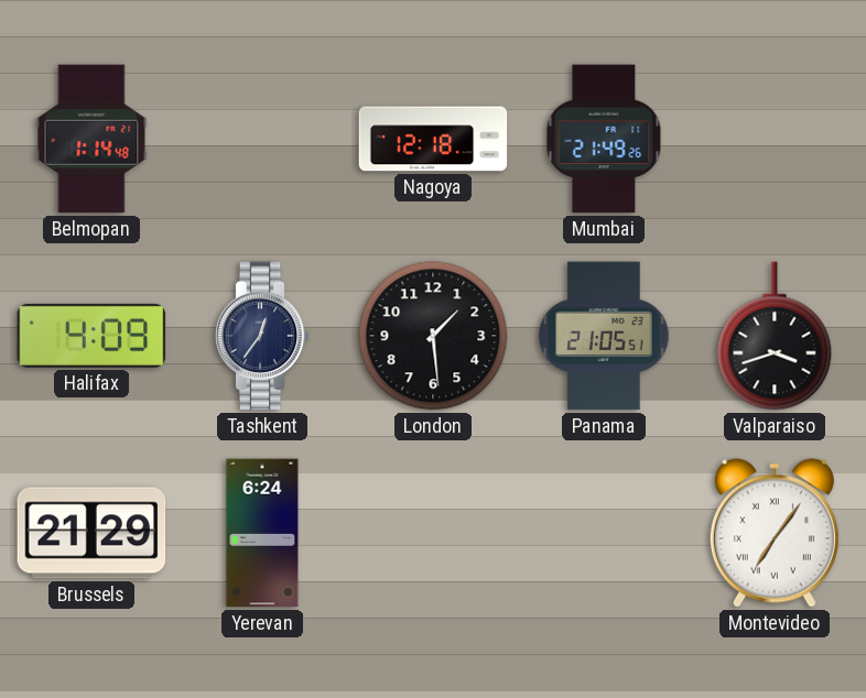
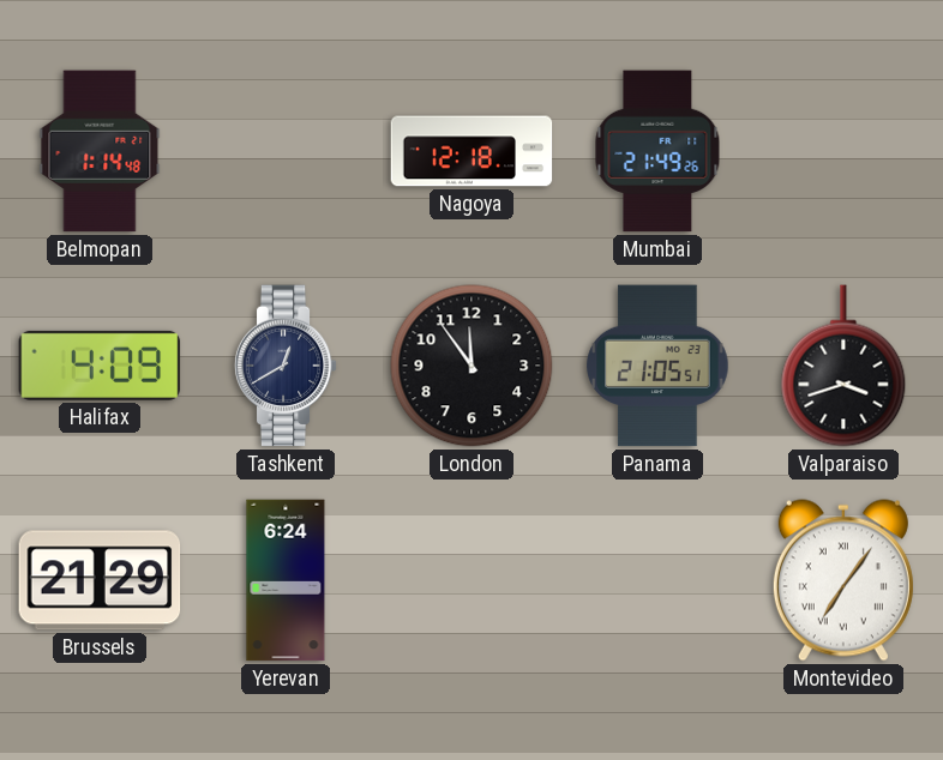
Tashkent: 12:36 -> 12:40
London: 1:29 -> 11:54
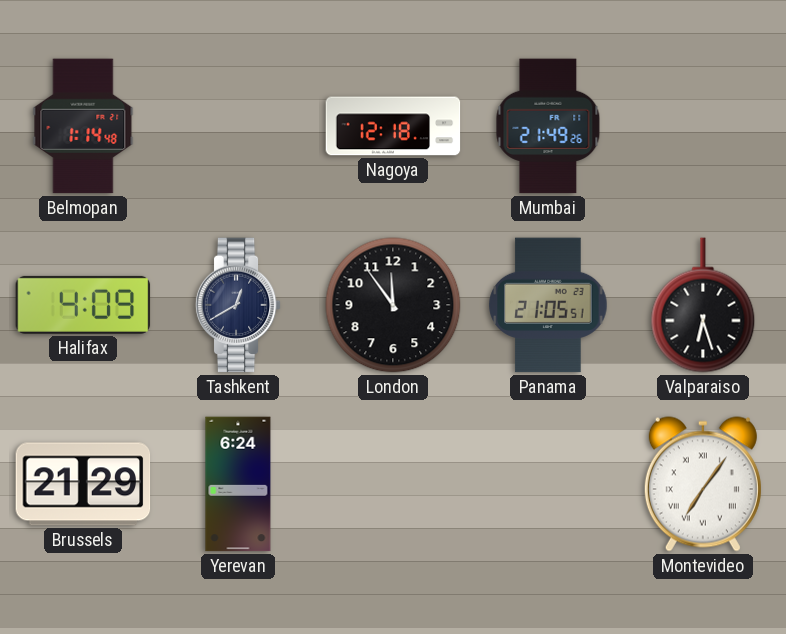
Valparaiso: 3:42 -> 6:27
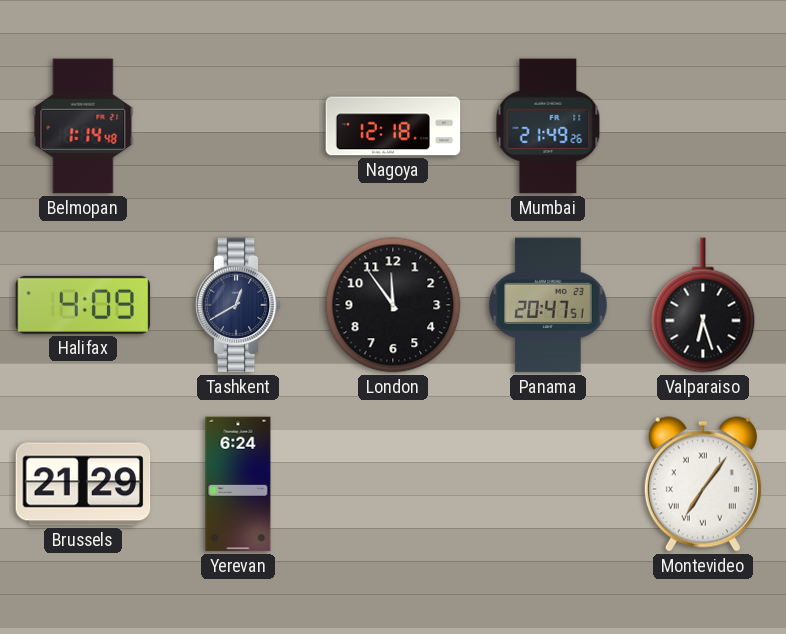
Panama: 21:05 -> 20:47
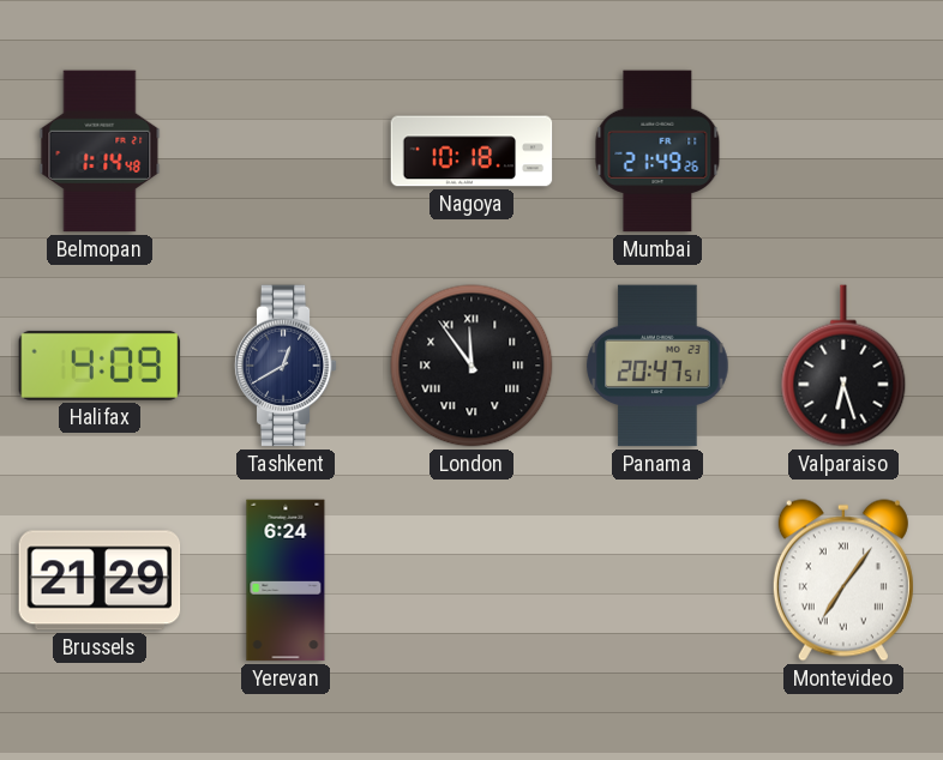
Nagoya: 12:18 -> 10:18
London numerals: Arabic -> Roman
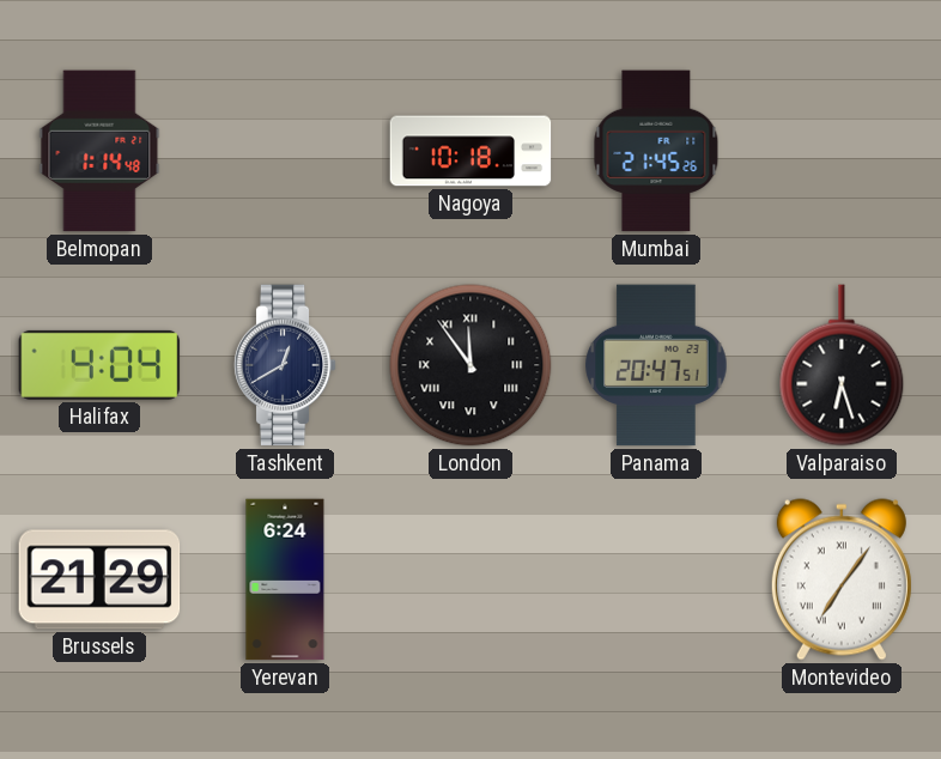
Mumbai: 21:49 -> 21:45
Halifax: 4:09 -> 4:04
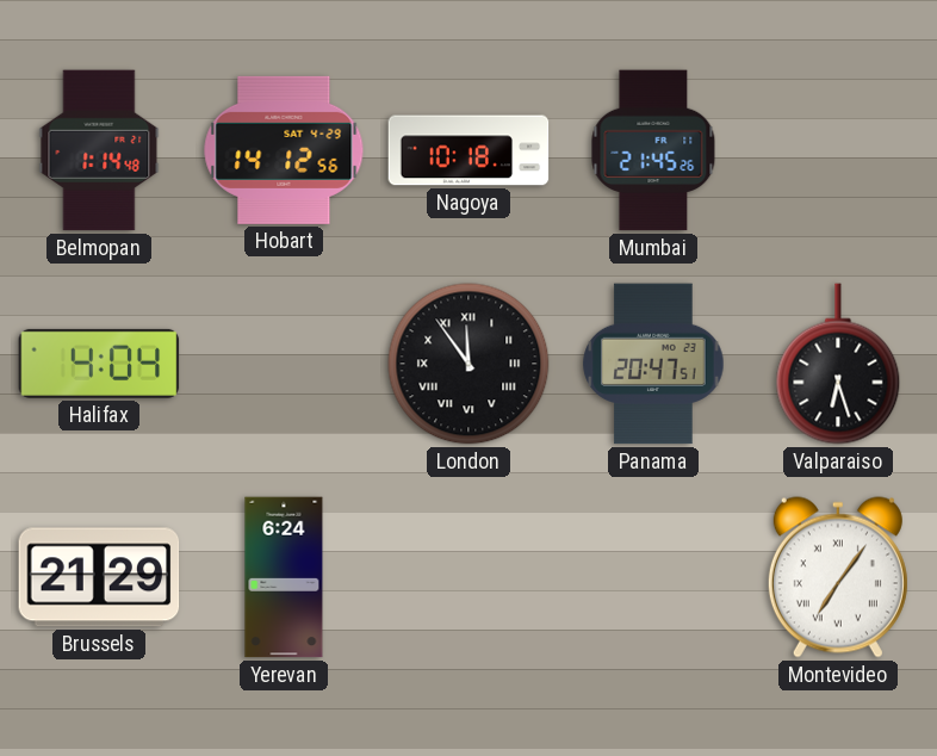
Hobart: none -> 14:12
Tashkent: 12:40 -> none
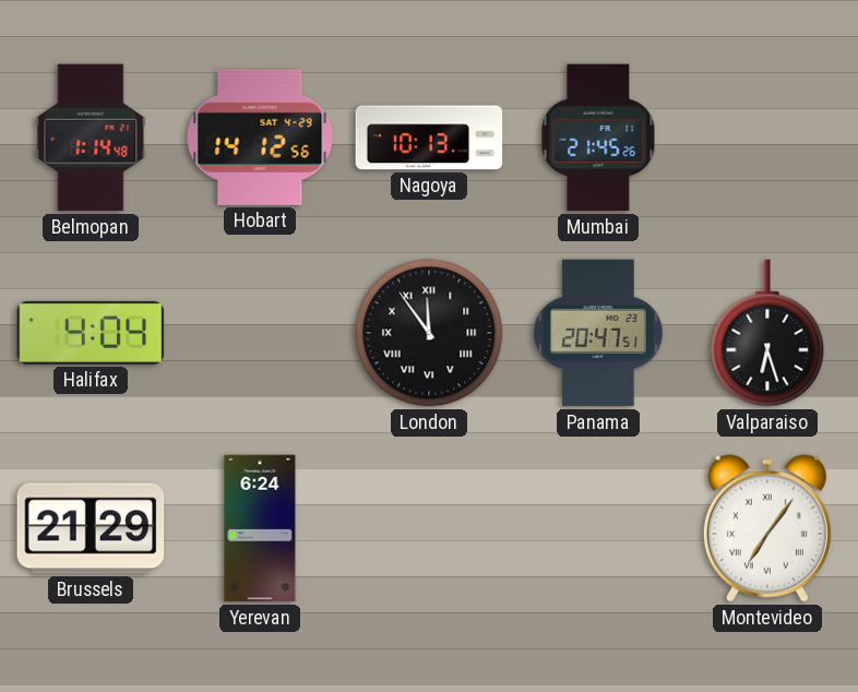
Nagoya: 10:18 -> 10:13
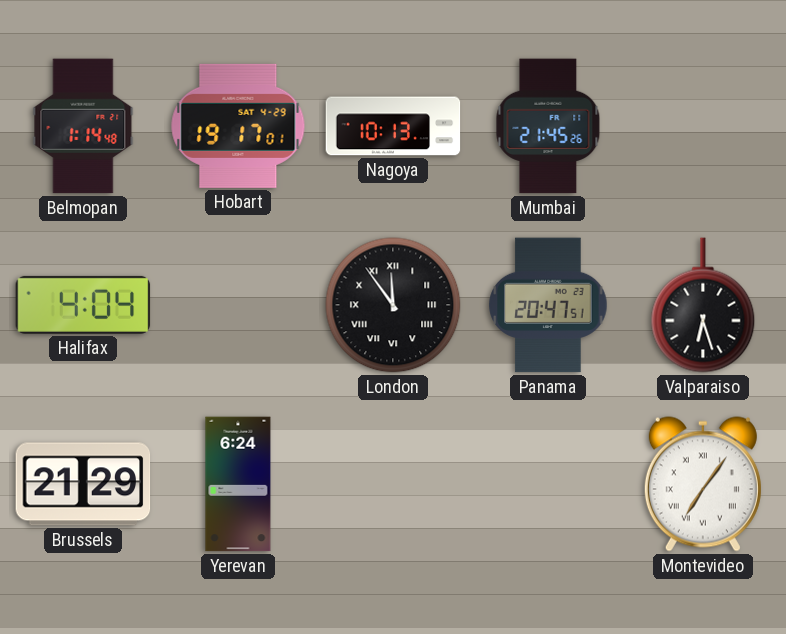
Hobart: 14:12 -> 19:17
